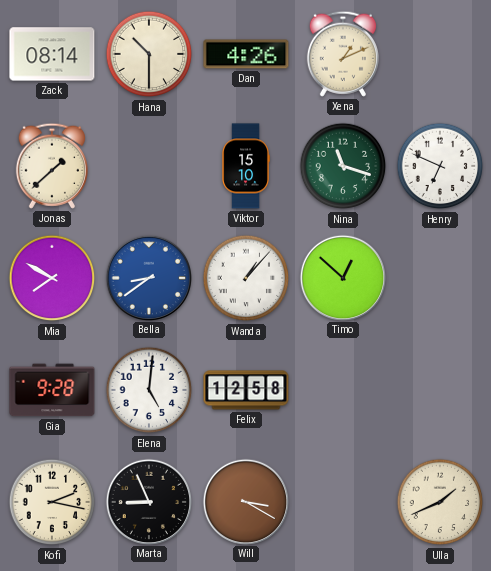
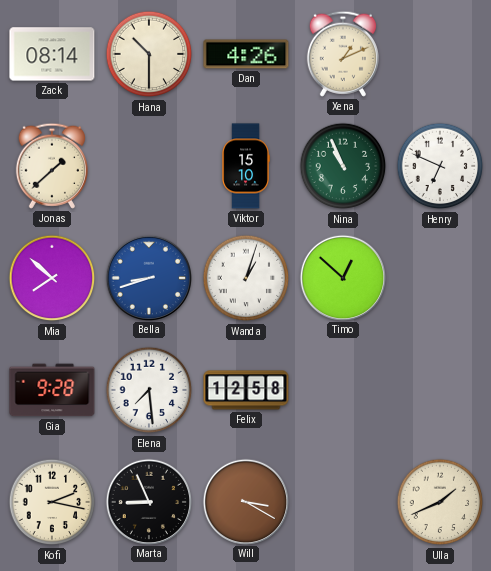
Nina: 11:18 -> 10:56
Mia: 7:50 -> 7:52
Bella: 8:39 -> 8:42
Wanda: 1:07 -> 1:03
Elena: 5:01 -> 7:29
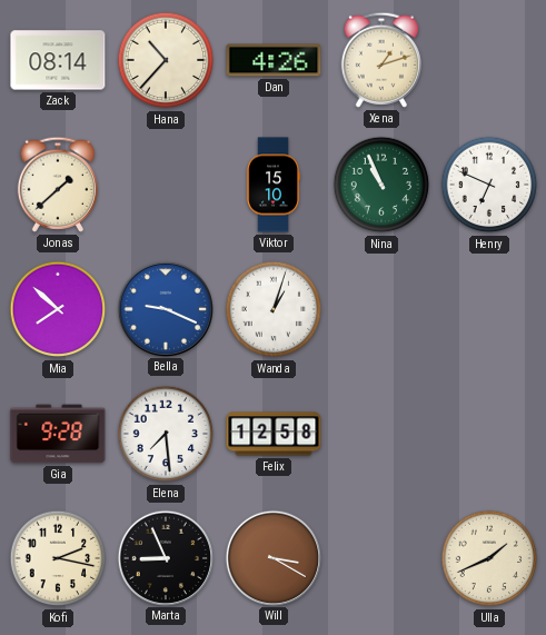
Hana: 10:30 -> 10:37
Xena: 1:11 -> 1:12
Bella: 8:42 -> 9:19
Timo: 12:52 -> none
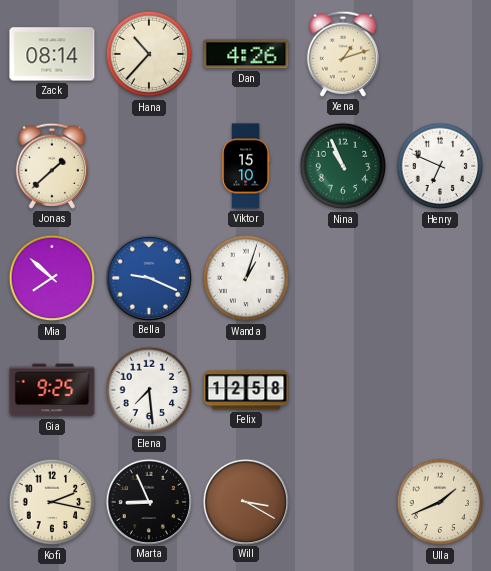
Gia: 9:28 -> 9:25
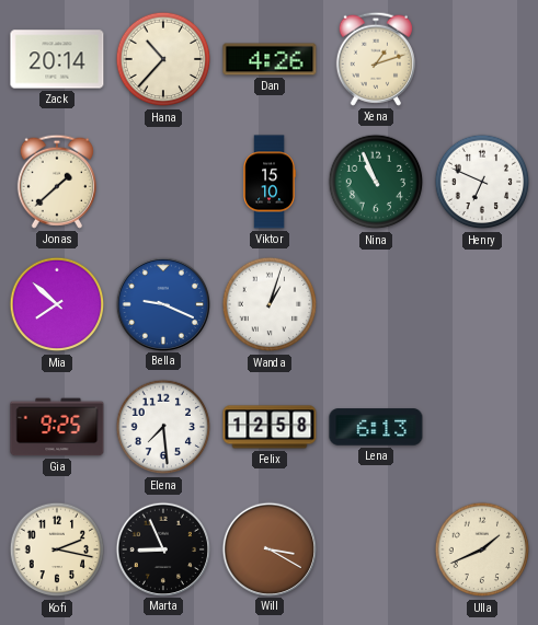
Zack: 08:14 -> 20:14
Lena: none -> 6:13
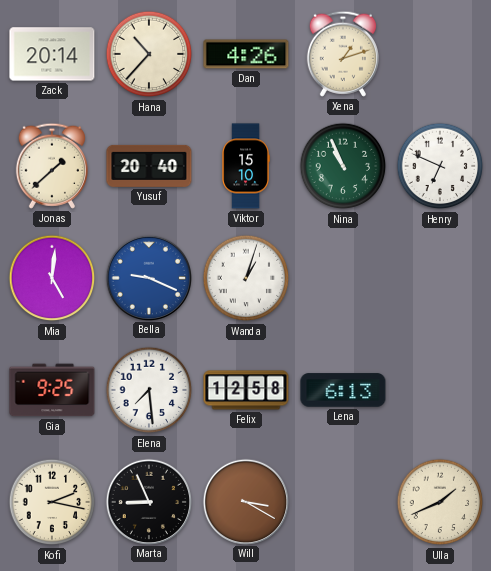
Yusuf: none -> 20:40
Mia: 7:52 -> 5:01
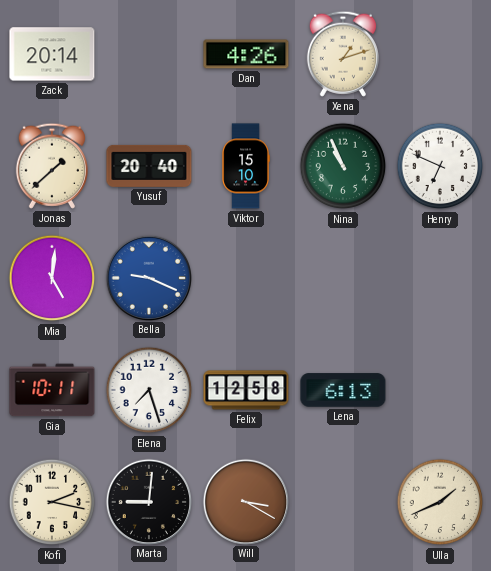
Hana: 10:37 -> none
Wanda: 1:03 -> none
Gia: 9:25 -> 10:11
Elena: 7:29 -> 7:27
Marta: 8:56 -> 9:01
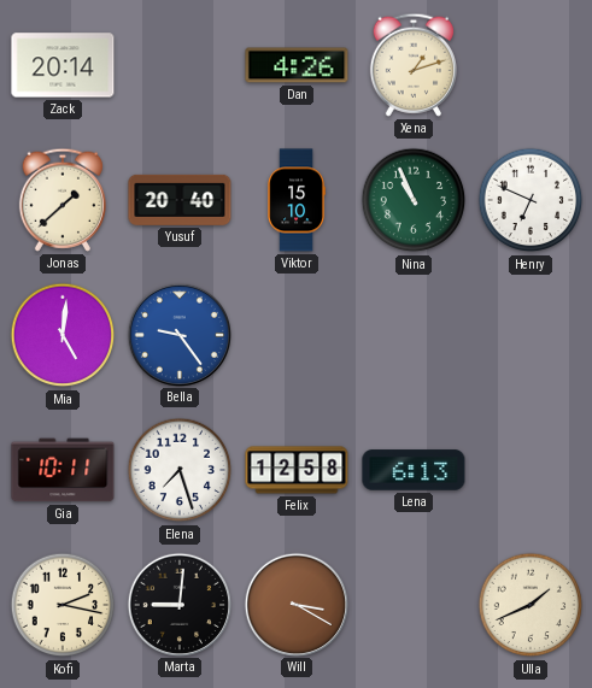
Bella: 9:19 -> 9:24
